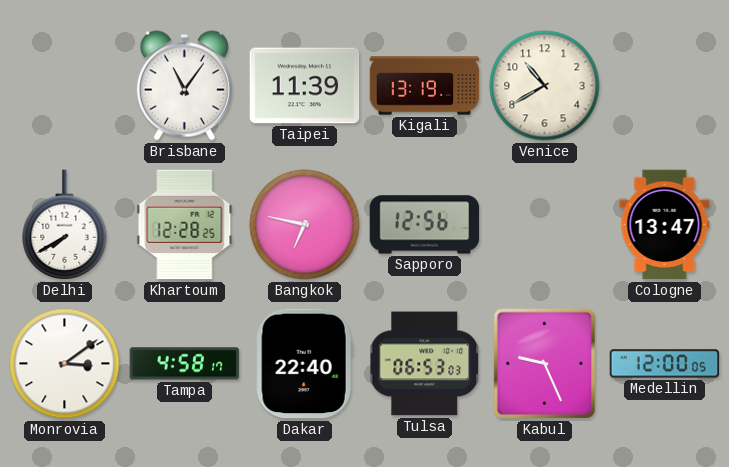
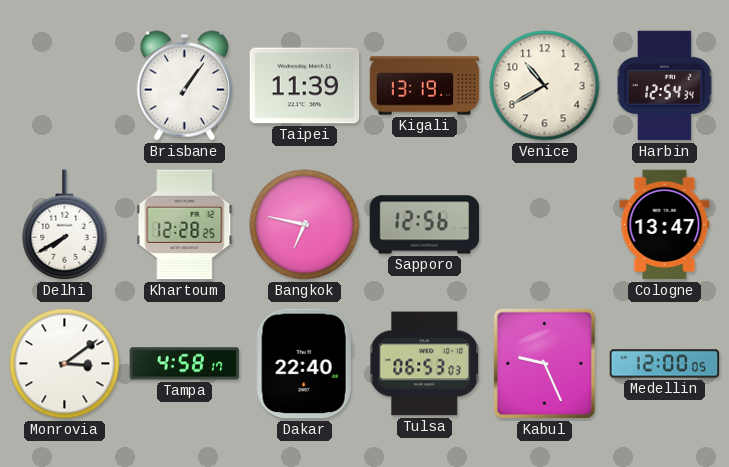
Brisbane: 11:06 -> 1:06
Harbin: none -> 12:54
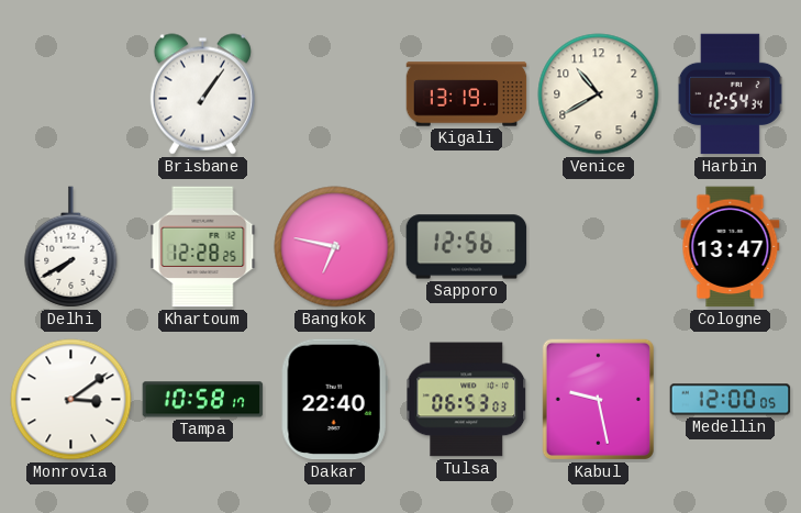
Taipei: 11:39 -> none
Tampa: 4:58 -> 10:58
Kabul: 9:26 -> 9:28
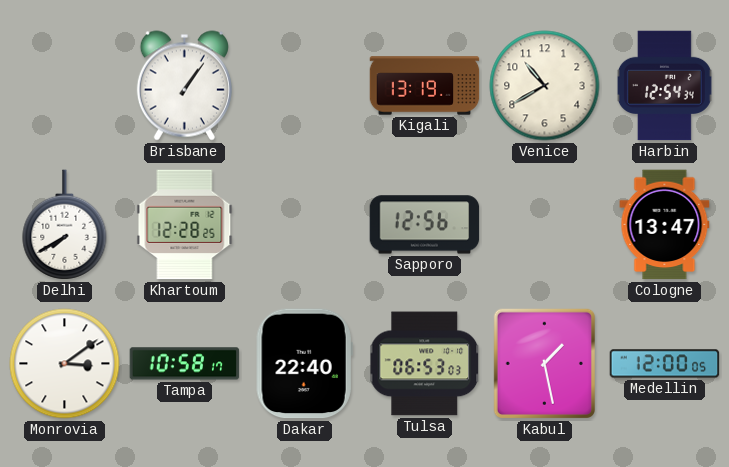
Bangkok: 6:47 -> none
Kabul: 9:28 -> 1:28
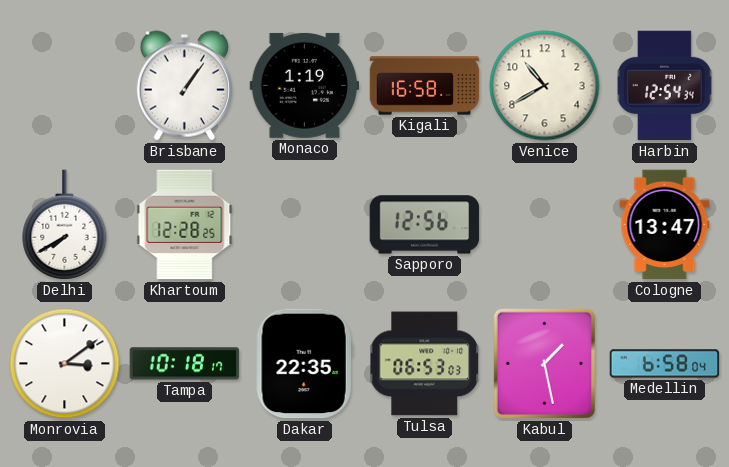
Monaco: none -> 1:19
Kigali: 13:19 -> 16:58
Tampa: 10:58 -> 10:18
Dakar: 22:40 -> 22:35
Medellin: 12:00 -> 6:58
